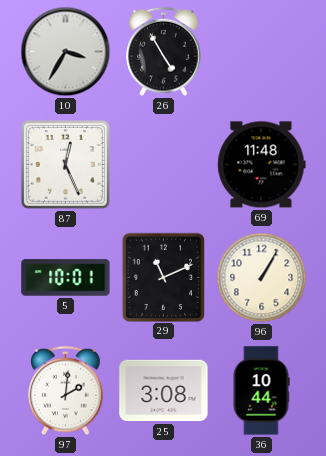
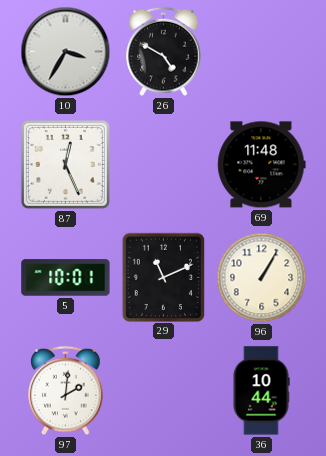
26: 4:55 -> 4:50
25: 3:08 -> none
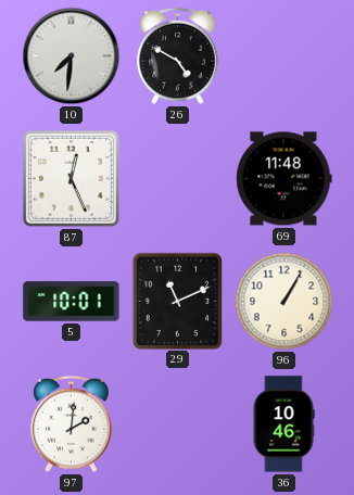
10: 3:35 -> 7:31
36: 10:44 -> 10:46
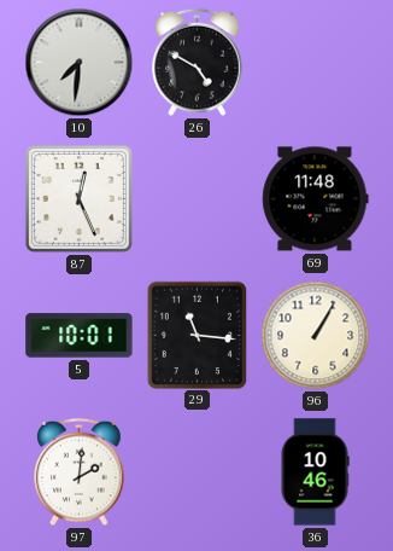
29: 11:11 -> 11:16
